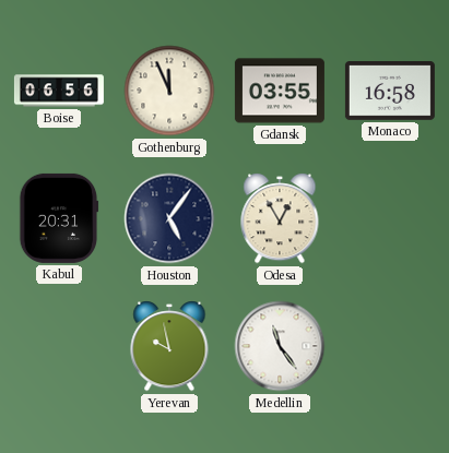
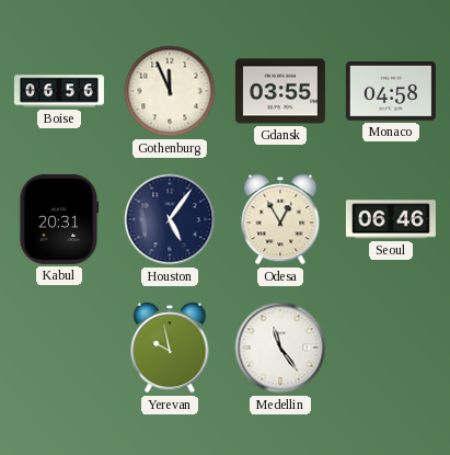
Monaco: 16:58 -> 04:58
Seoul: none -> 06:46
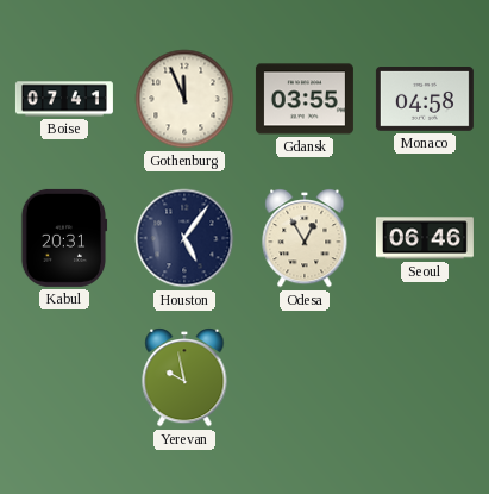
Boise: 06:56 -> 07:41
Medellin: 11:24 -> none
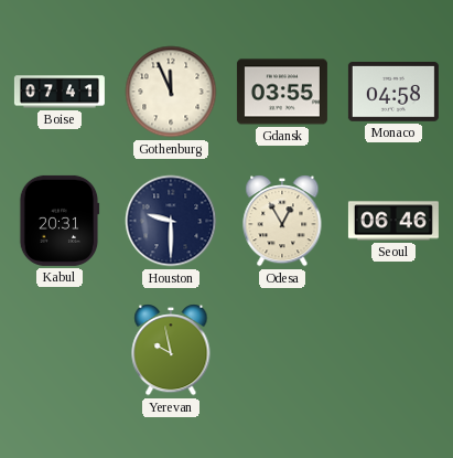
Houston: 5:06 -> 9:30
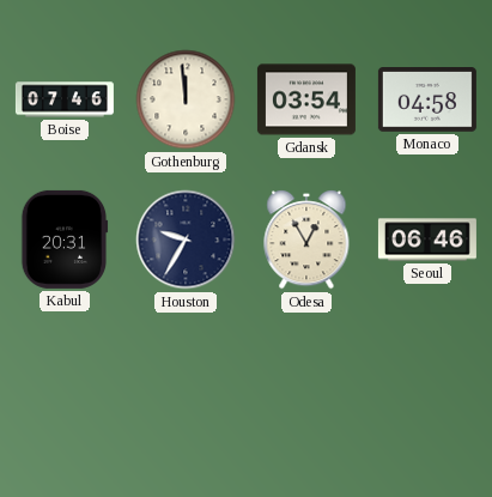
Boise: 07:41 -> 07:46
Gothenburg: 11:56 -> 11:59
Gdansk: 03:55 -> 03:54
Houston: 9:30 -> 9:35
Yerevan: 9:58 -> none
